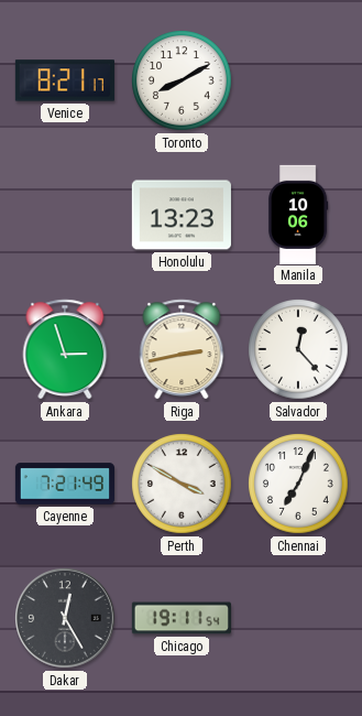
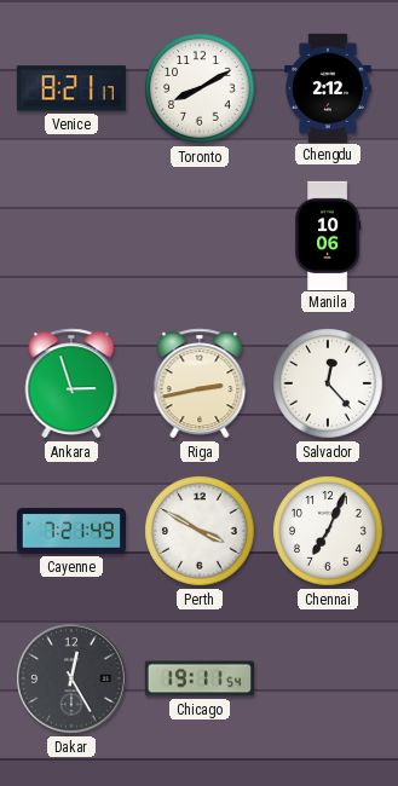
Chengdu: none -> 2:12
Honolulu: 13:23 -> none
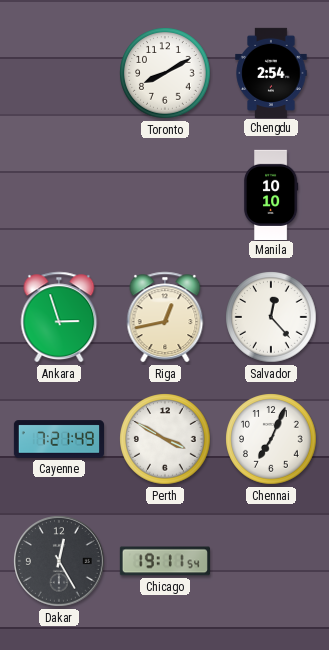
Venice: 8:21 -> none
Chengdu: 2:12 -> 2:54
Manila: 10:06 -> 10:10
Riga: 2:43 -> 12:43
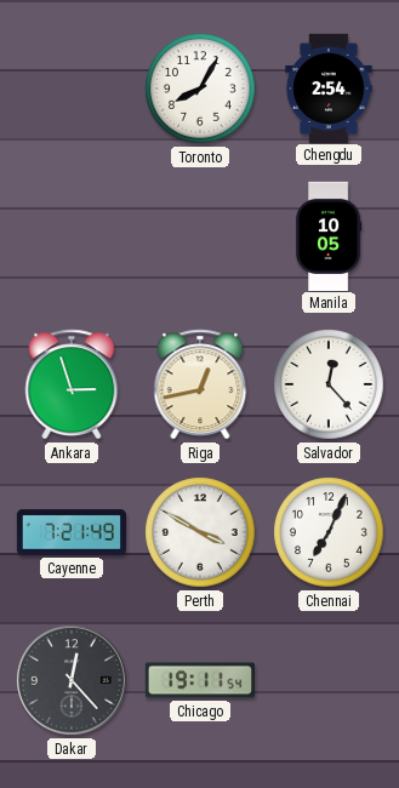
Toronto: 8:10 -> 8:05
Manila: 10:10 -> 10:05
Dakar: 12:25 -> 12:23
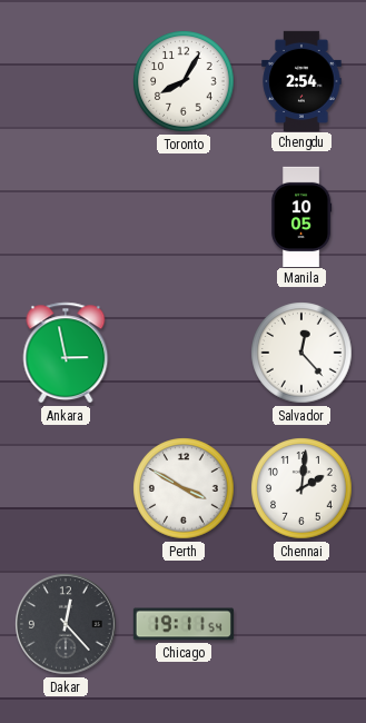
Ankara: 2:57 -> 2:58
Riga: 12:43 -> none
Cayenne: 7:21 -> none
Chennai: 7:04 -> 2:01
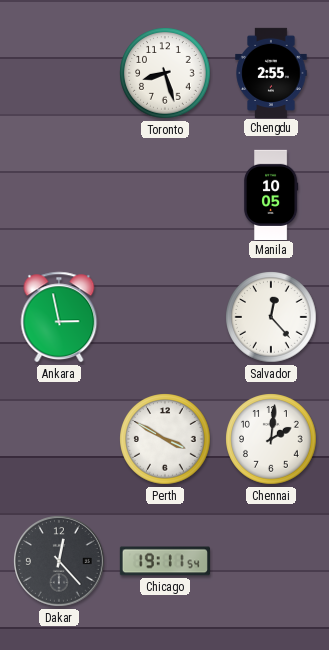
Toronto: 8:05 -> 8:27
Chengdu: 2:54 -> 2:55
